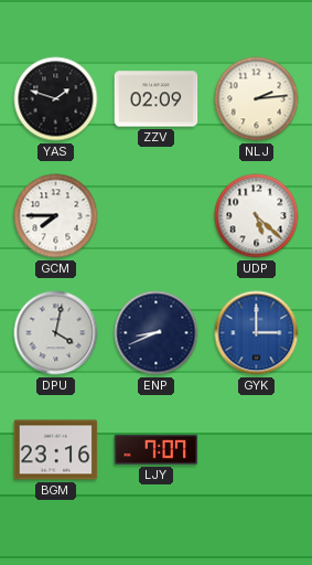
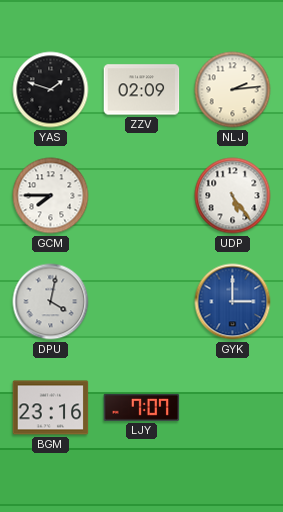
UDP: 5:22 -> 5:24
ENP: 8:41 -> none
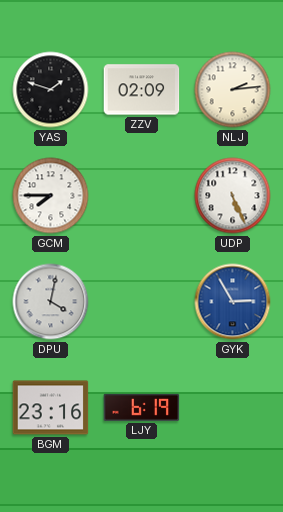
UDP: 5:24 -> 5:26
GYK: 3:00 -> 2:55
LJY: 7:07 -> 6:19
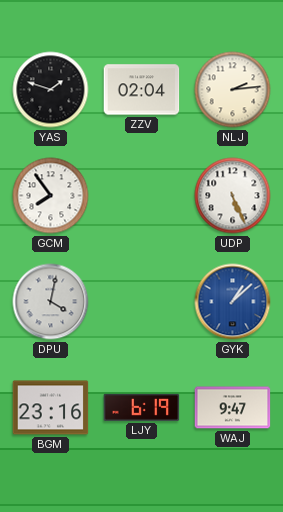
ZZV: 02:09 -> 02:04
GCM: 7:45 -> 7:54
GYK: 2:55 -> 1:08
WAJ: none -> 9:47
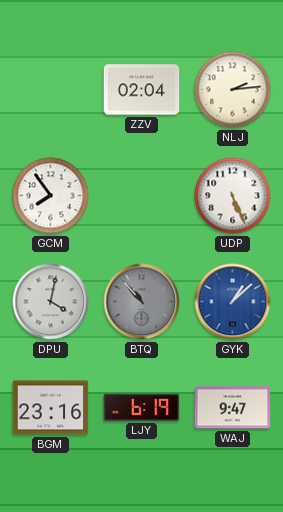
YAS: 1:48 -> none
BTQ: none -> 10:53
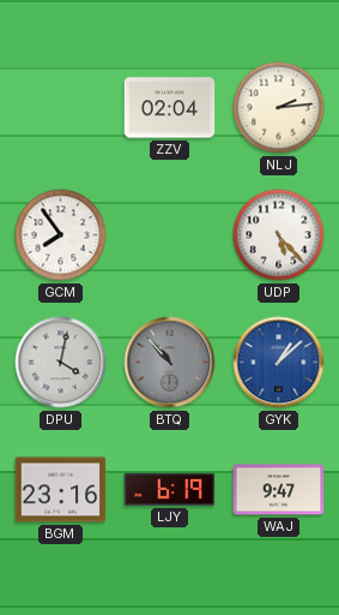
UDP: 5:26 -> 5:23
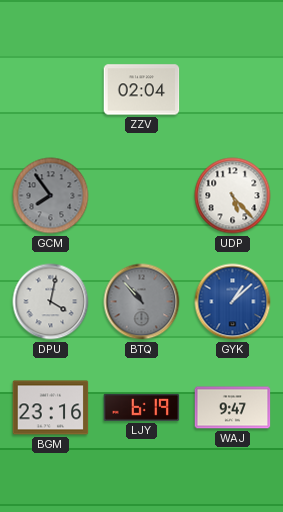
NLJ: 2:14 -> none
GCM dial: white -> grey
